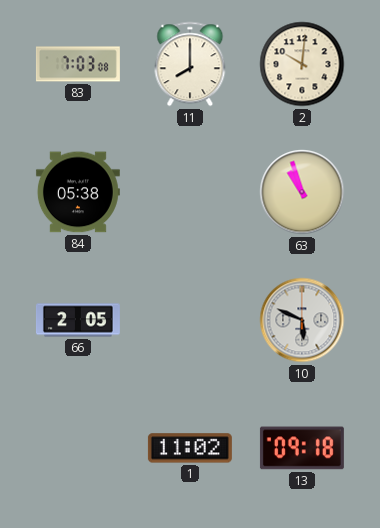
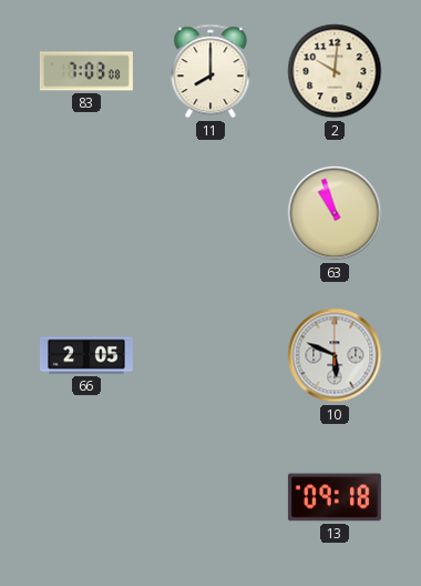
84: 05:38 -> none
1: 11:02 -> none
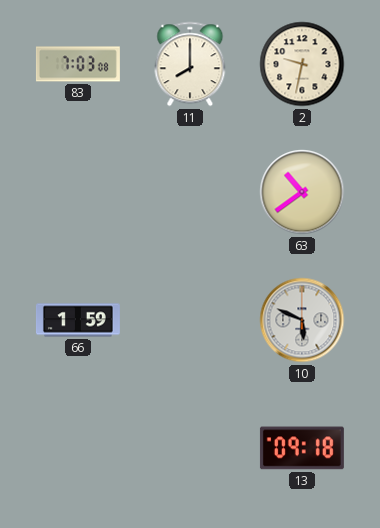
2: 10:01 -> 9:32
63: 10:57 -> 10:39
66: 2:05 -> 1:59
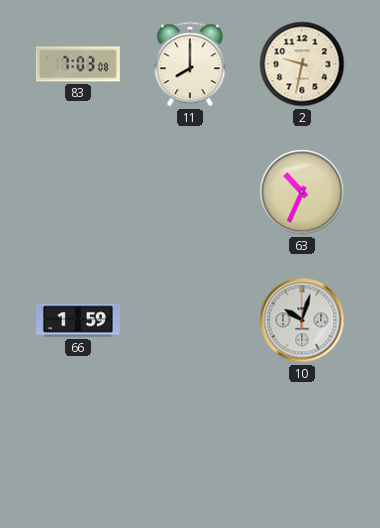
63: 10:39 -> 10:34
10: 5:49 -> 10:03
13: 09:18 -> none
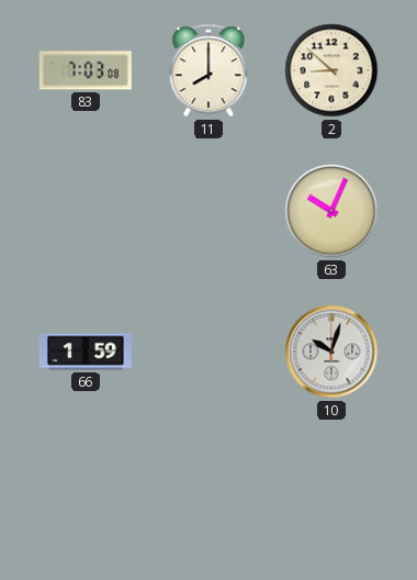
2: 9:32 -> 8:52
63: 10:34 -> 10:04
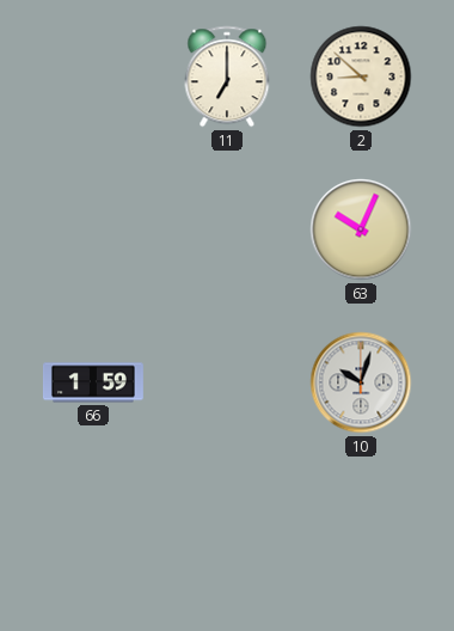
83: 7:03 -> none
11: 8:00 -> 7:00
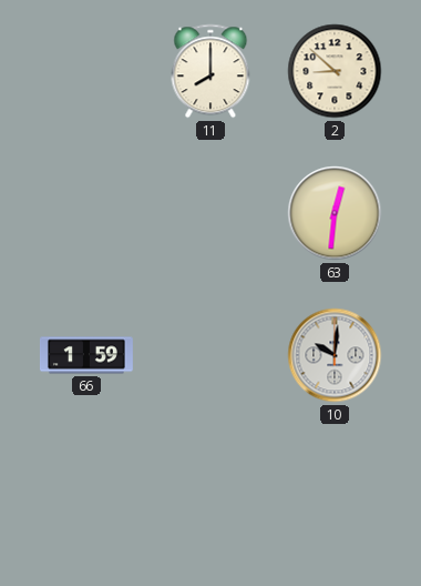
11: 7:00 -> 8:00
63: 10:04 -> 12:31
10: 10:03 -> 10:01
